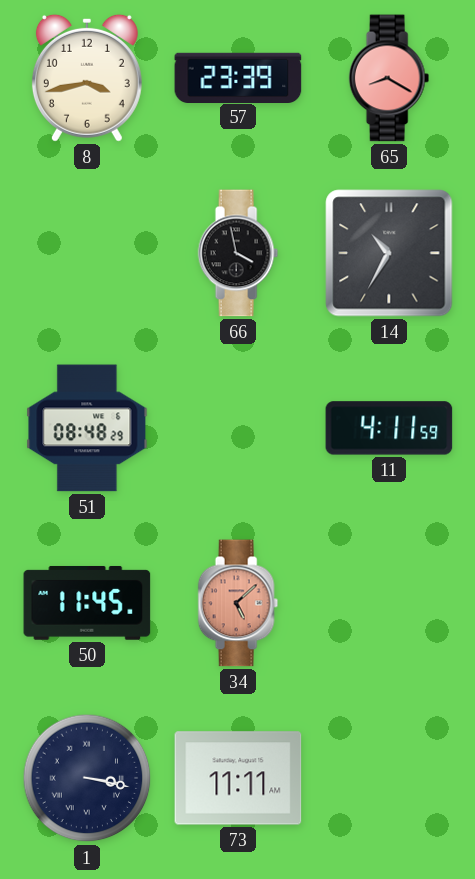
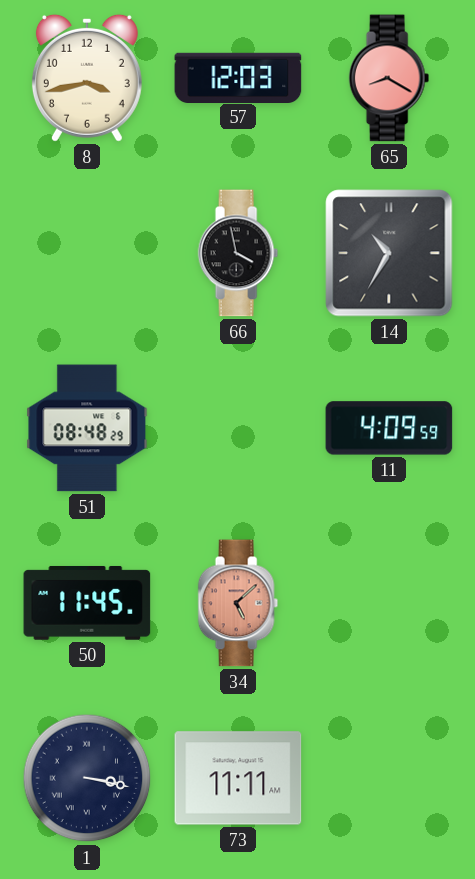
57: 23:39 -> 12:03
11: 4:11 -> 4:09
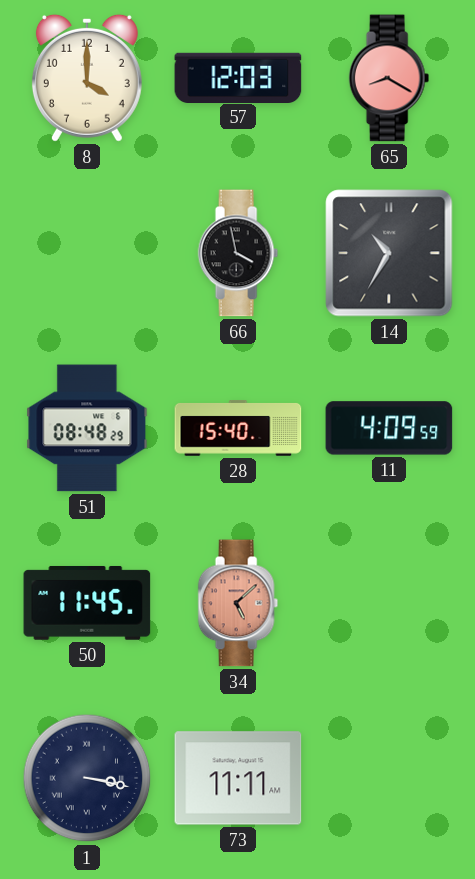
8: 3:43 -> 4:00
28: none -> 15:40
